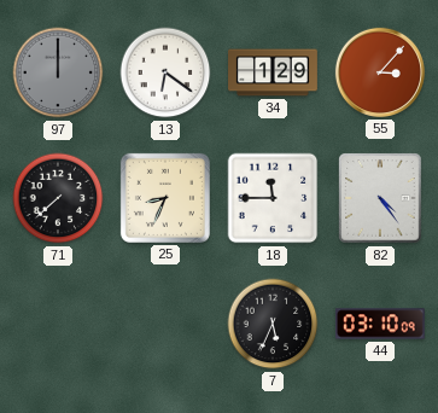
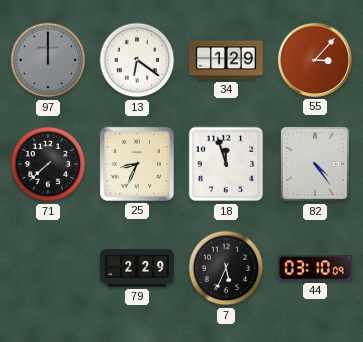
18: 11:45 -> 11:57
79: none -> 2:29
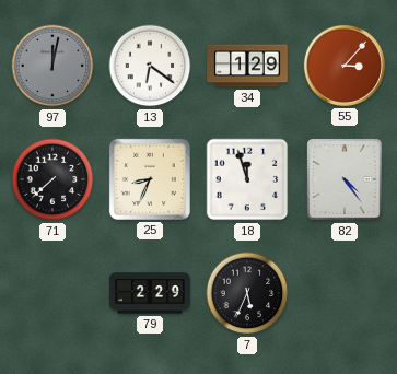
97: 12:00 -> 12:02
44: 03:10 -> none
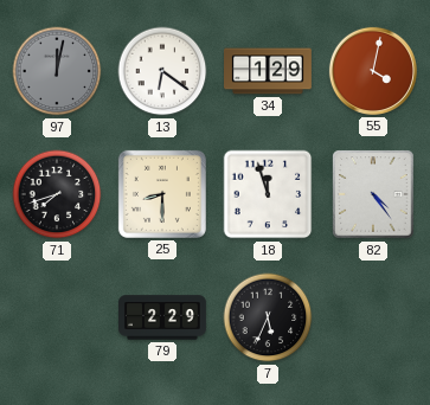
55: 3:07 -> 4:02
71: 7:38 -> 7:42
25: 8:34 -> 8:30
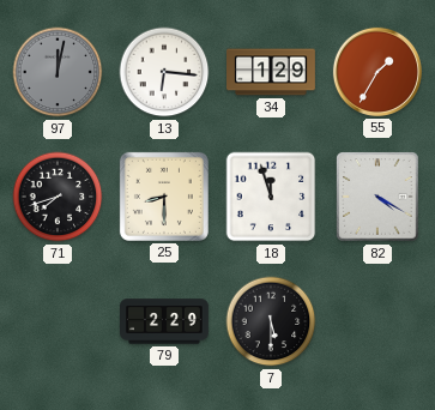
13: 6:21 -> 6:16
55: 4:02 -> 1:35
82: 4:24 -> 4:20
7: 5:34 -> 5:30
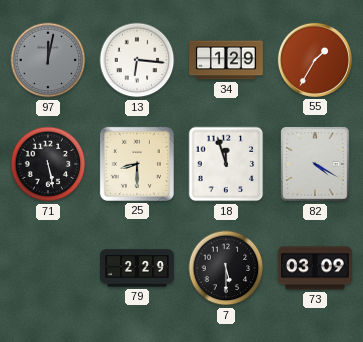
71: 7:42 -> 5:28
73: none -> 03:09
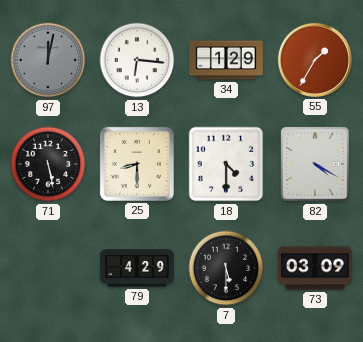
18: 11:57 -> 4:30
79: 2:29 -> 4:29
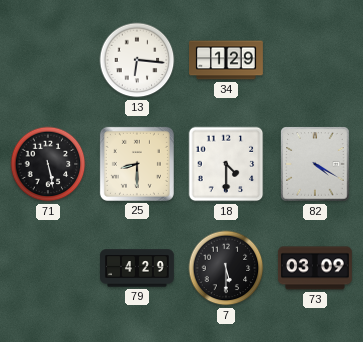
97: 12:02 -> none
55: 1:35 -> none
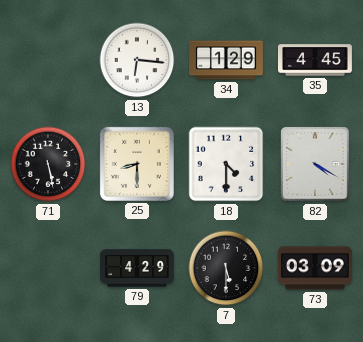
35: none -> 4:45
